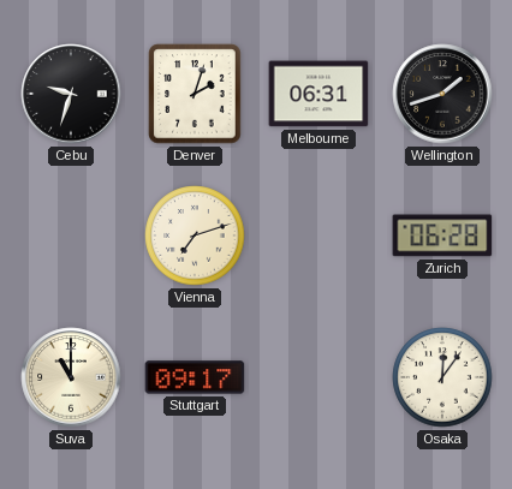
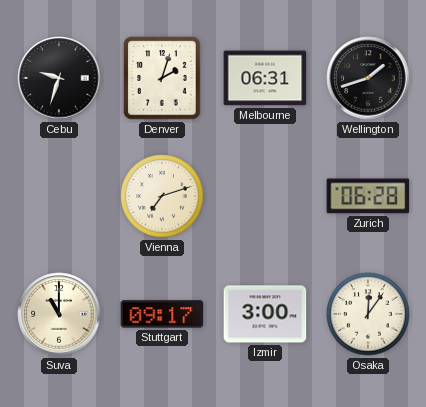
Izmir: none -> 3:00
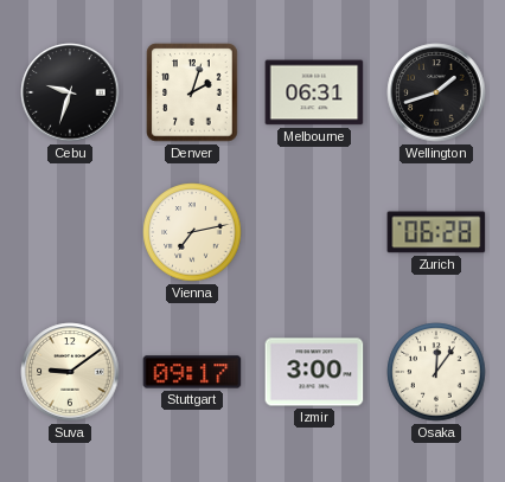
Vienna: 7:12 -> 7:13
Suva: 11:00 -> 9:09
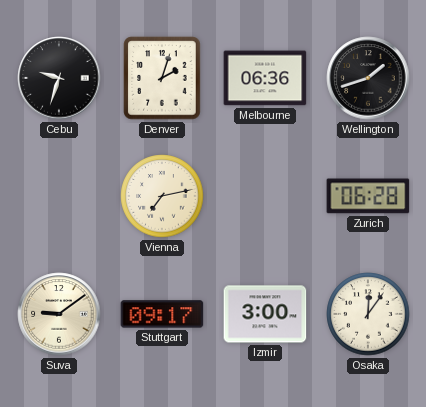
Melbourne: 06:31 -> 06:36
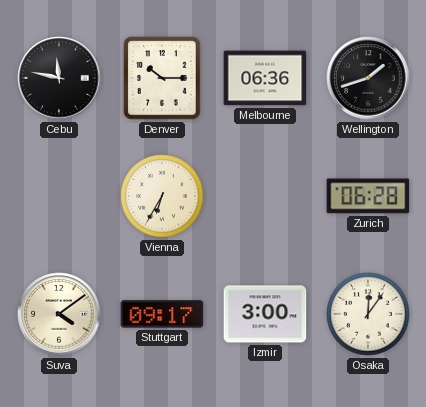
Cebu: 9:33 -> 11:47
Denver: 2:03 -> 10:15
Vienna: 7:13 -> 6:35
Suva: 9:09 -> 4:09
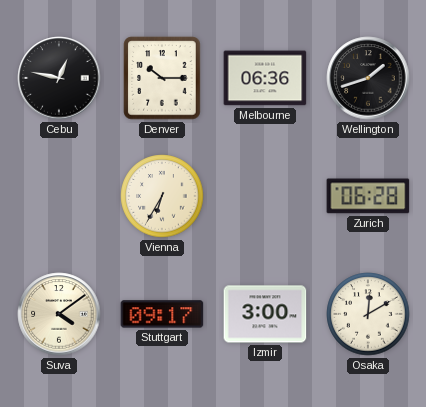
Cebu: 11:47 -> 12:47
Osaka: 12:06 -> 12:10
